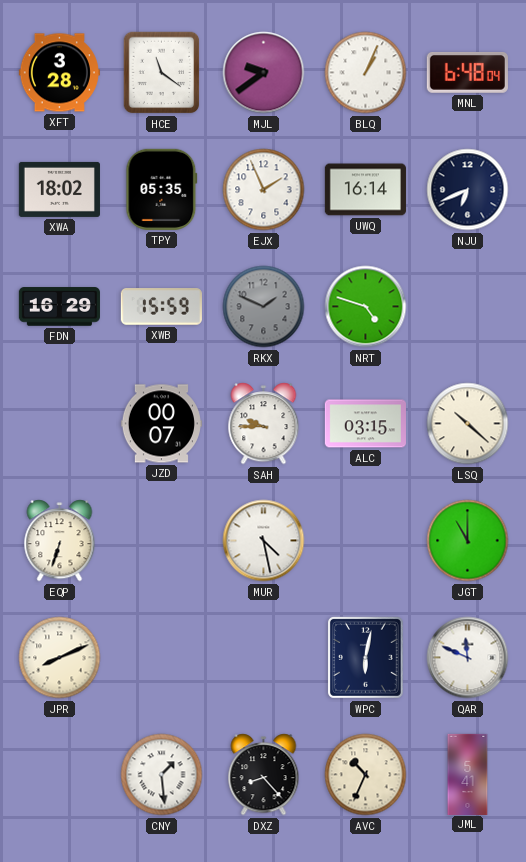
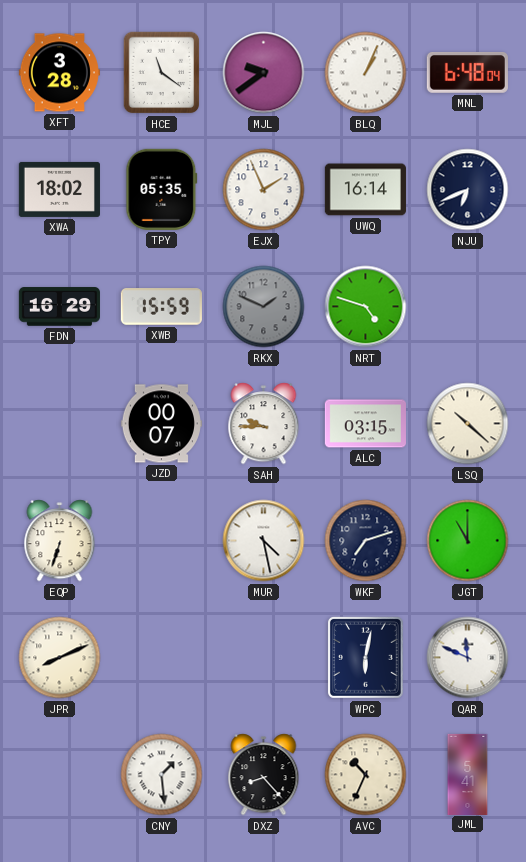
WKF: none -> 7:12
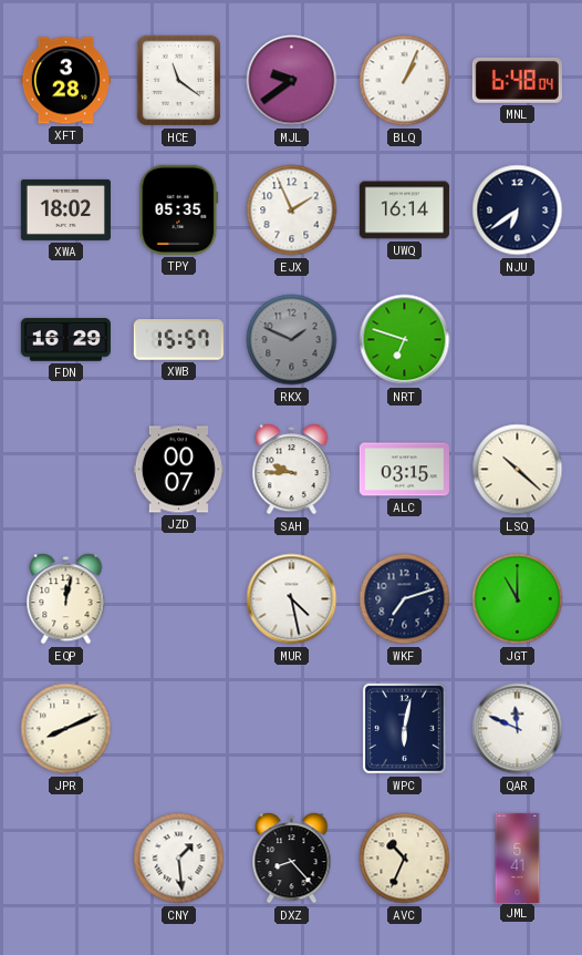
NJU: 6:41 -> 6:39
XWB: 15:59 -> 15:57
NRT: 4:48 -> 6:48
EQP: 6:33 -> 12:02
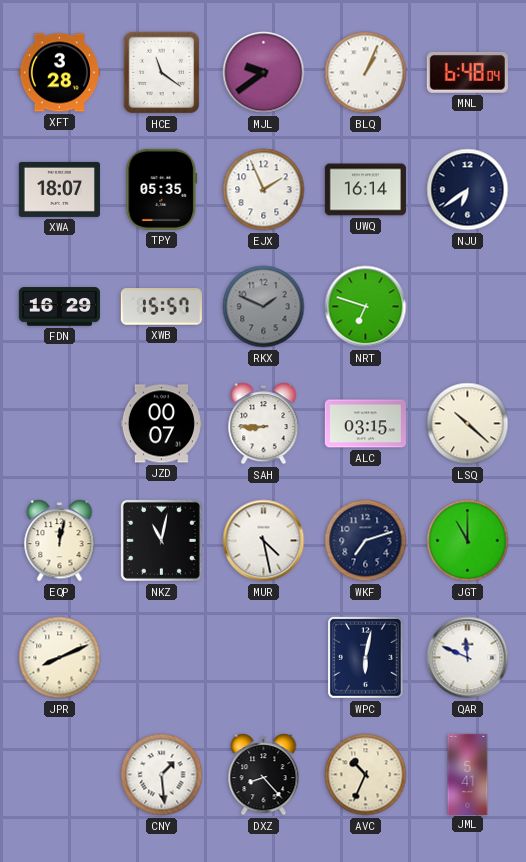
XWA: 18:02 -> 18:07
SAH: 9:45 -> 8:45
NKZ: none -> 11:02
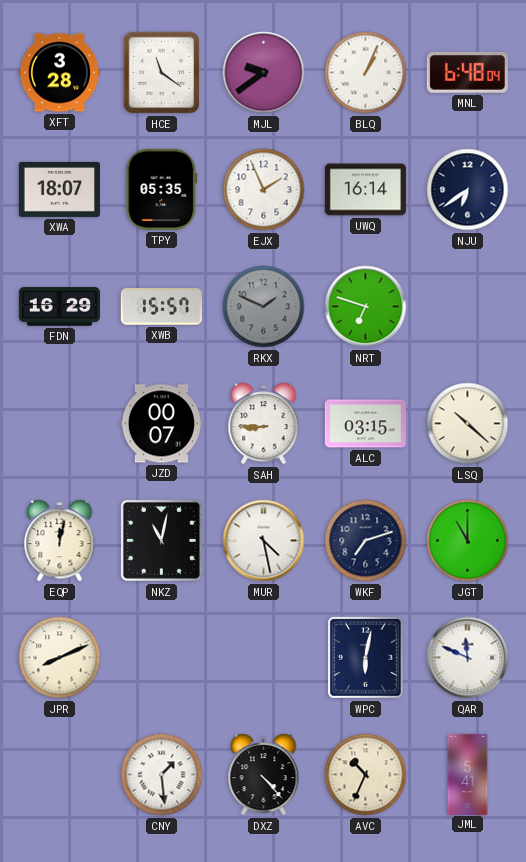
DXZ: 8:23 -> 4:23
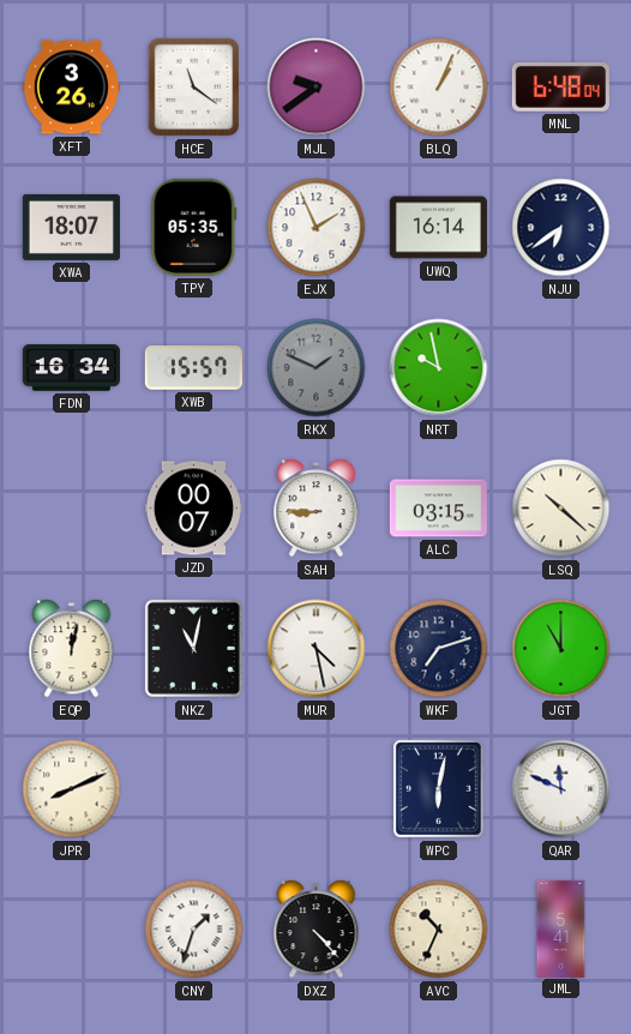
XFT: 3:28 -> 3:26
FDN: 16:29 -> 16:34
NRT: 6:48 -> 9:58
CNY: 1:29 -> 1:33
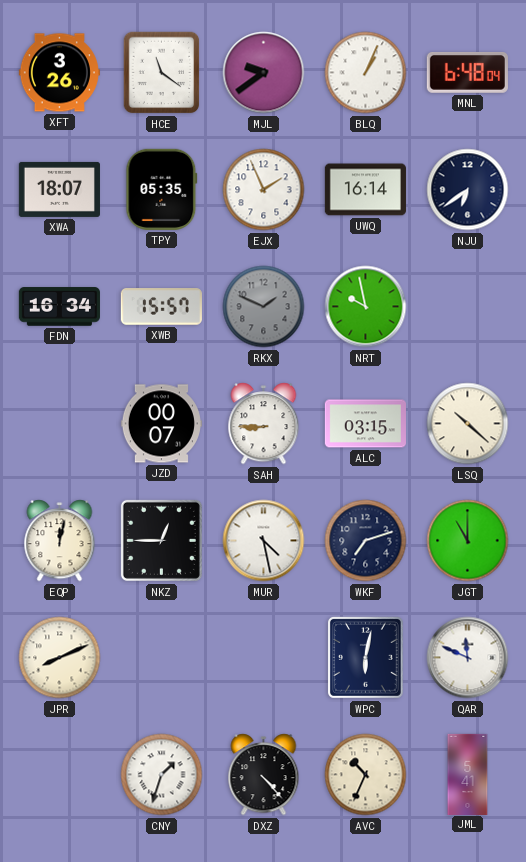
NKZ: 11:02 -> 12:45
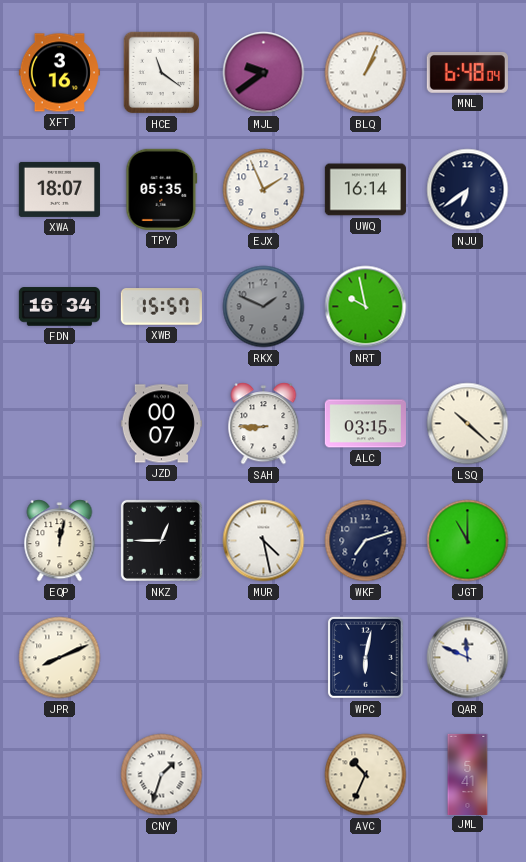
XFT: 3:26 -> 3:16
DXZ: 4:23 -> none
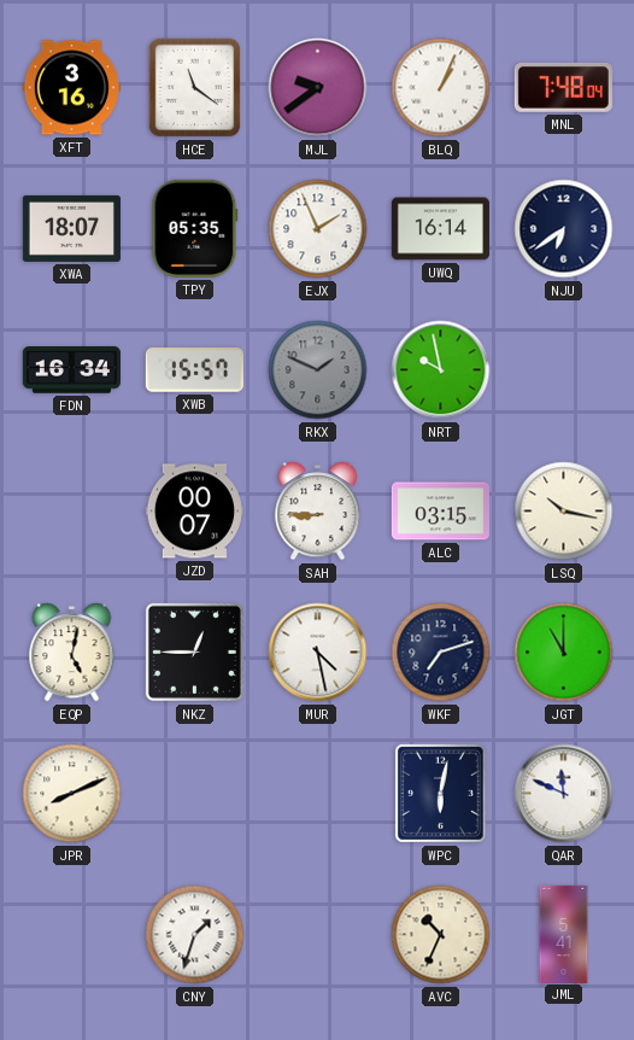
MNL: 6:48 -> 7:48
LSQ: 10:22 -> 10:17
EQP: 12:02 -> 5:02
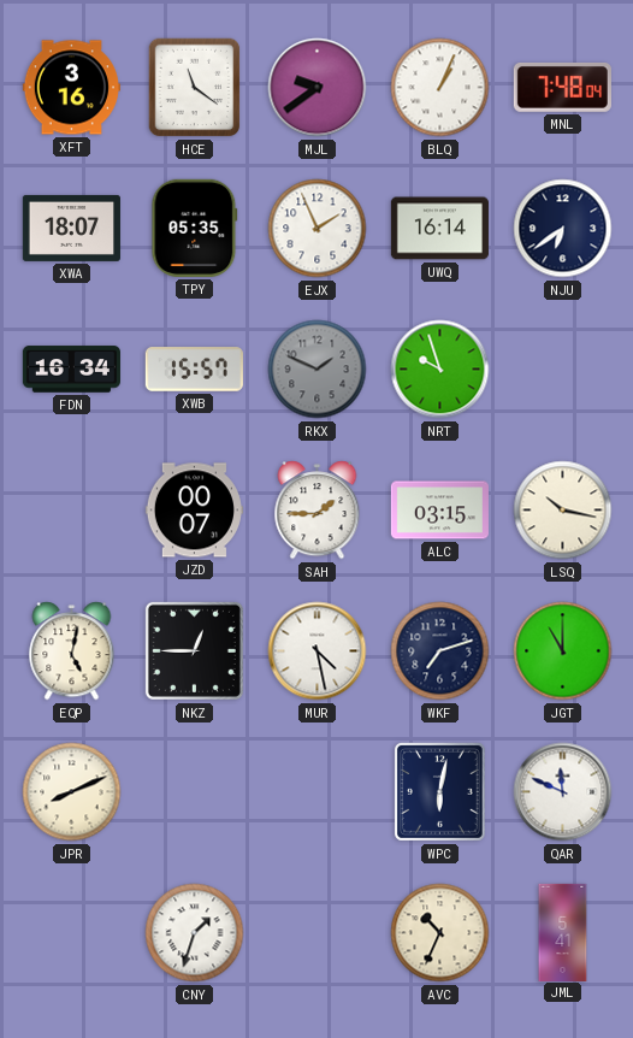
NRT: 9:58 -> 9:57
SAH: 8:45 -> 1:45
